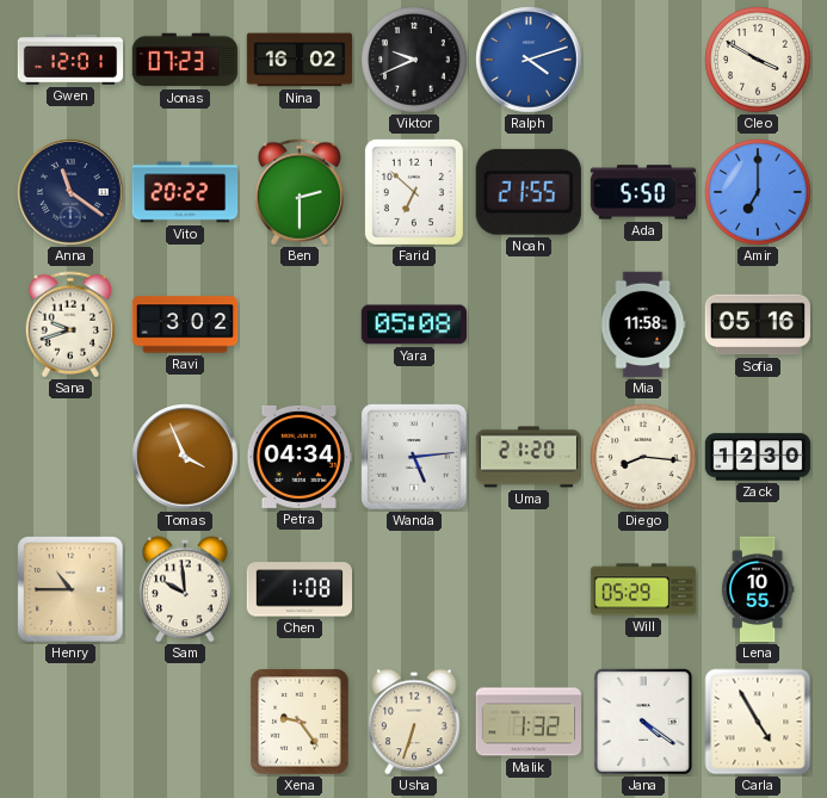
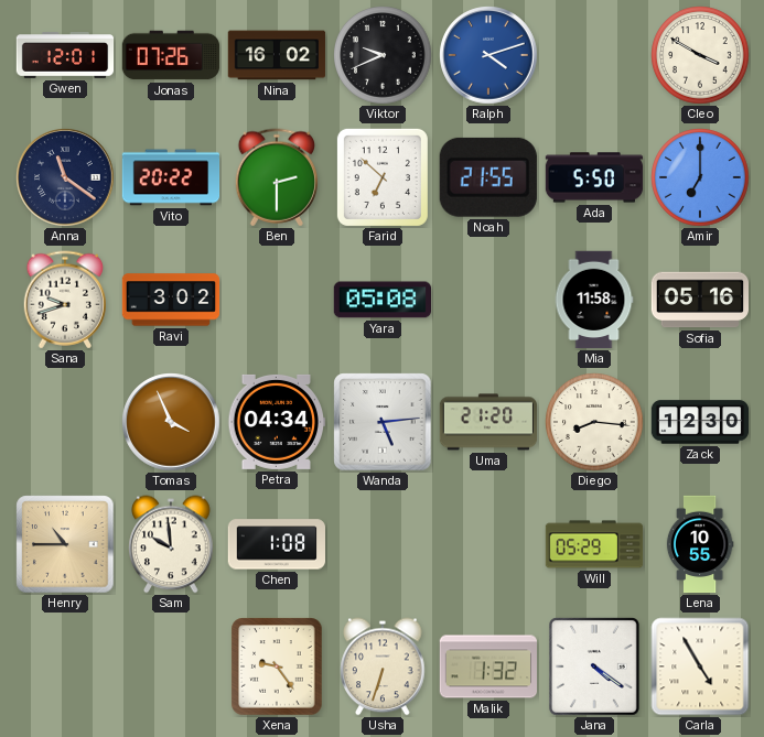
Jonas: 07:23 -> 07:26
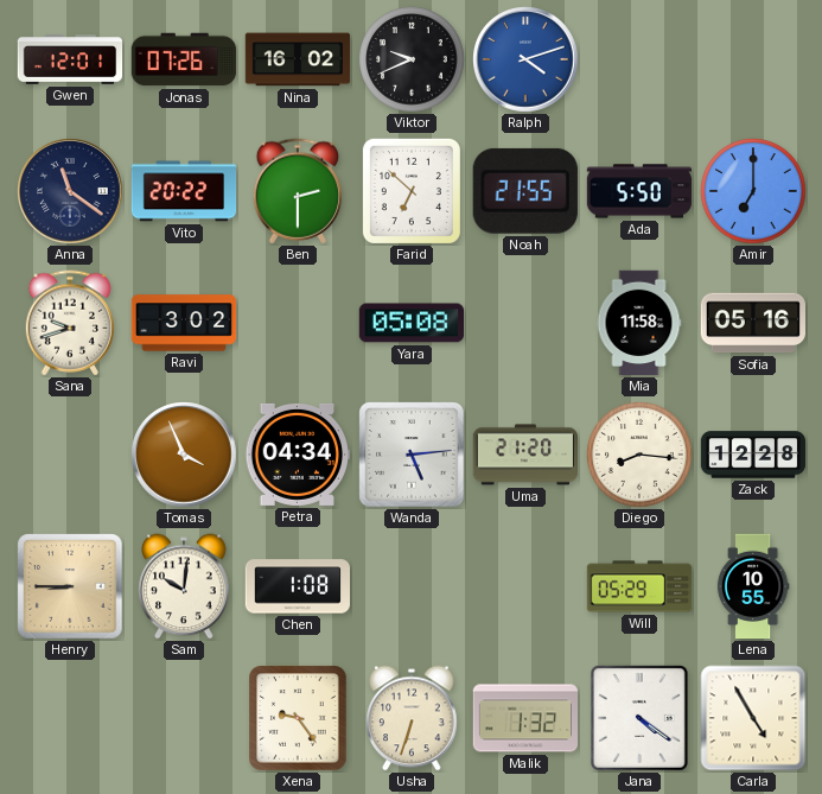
Cleo: 3:50 -> none
Zack: 12:30 -> 12:28
Henry: 10:45 -> 8:45
Sam: 9:59 -> 10:01
